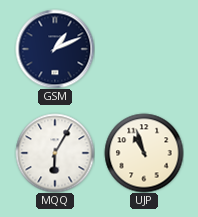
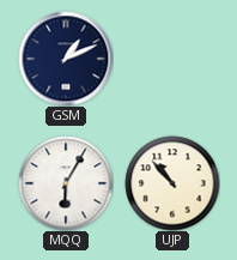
UJP: 10:57 -> 10:53
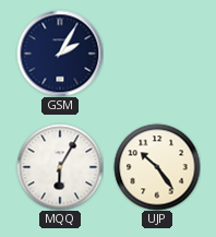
GSM: 1:11 -> 2:05
UJP: 10:53 -> 10:24
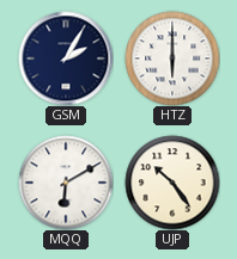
HTZ: none -> 6:00
MQQ: 6:05 -> 6:10
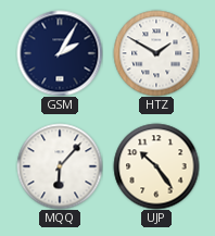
HTZ: 6:00 -> 1:50
MQQ: 6:10 -> 6:07
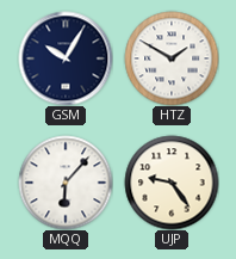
GSM: 2:05 -> 10:05
UJP: 10:24 -> 9:24
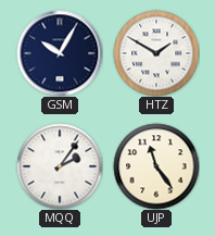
MQQ: 6:07 -> 2:06
UJP: 9:24 -> 11:24
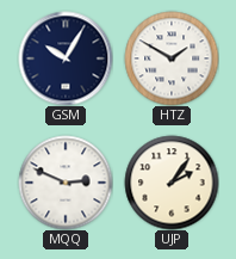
MQQ: 2:06 -> 2:49
UJP: 11:24 -> 2:06
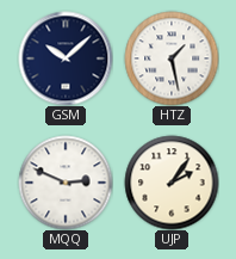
GSM: 10:05 -> 10:08
HTZ: 1:50 -> 1:28
